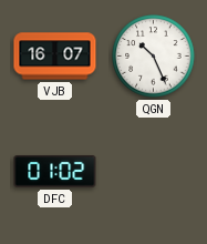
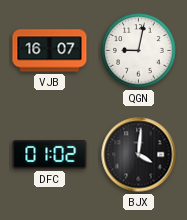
QGN: 10:26 -> 9:02
BJX: none -> 4:01
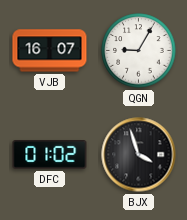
QGN: 9:02 -> 9:05
BJX: 4:01 -> 3:57
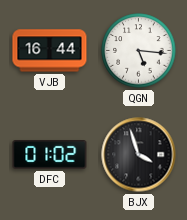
VJB: 16:07 -> 16:44
QGN: 9:05 -> 5:16
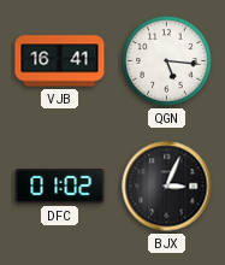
VJB: 16:44 -> 16:41
BJX: 3:57 -> 3:04
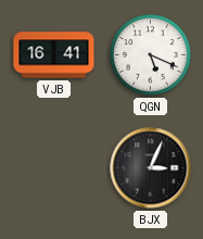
QGN: 5:16 -> 5:19
DFC: 01:02 -> none
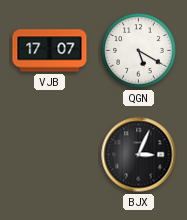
VJB: 16:41 -> 17:07
QGN: 5:19 -> 5:20
